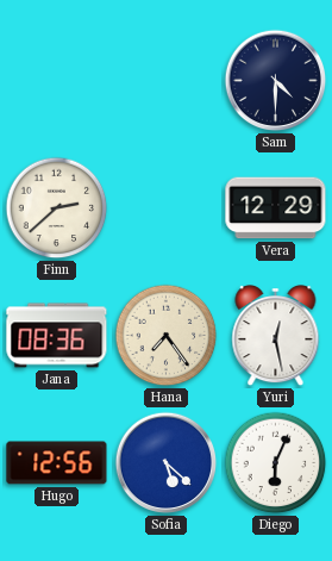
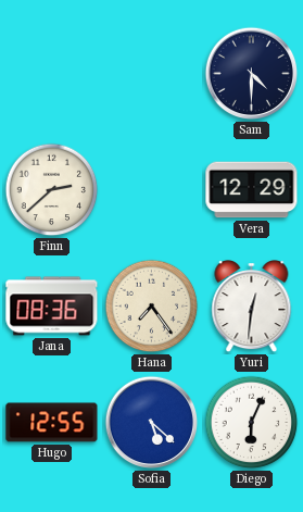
Yuri: 12:28 -> 12:31
Hugo: 12:56 -> 12:55
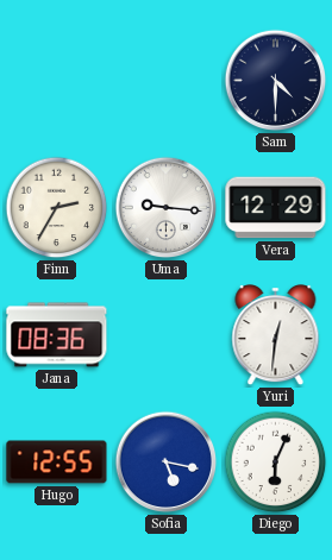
Finn: 2:38 -> 2:35
Uma: none -> 9:16
Hana: 7:24 -> none
Sofia: 5:22 -> 5:17
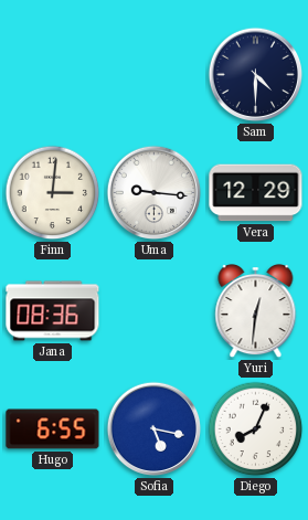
Finn: 2:35 -> 3:01
Hugo: 12:55 -> 6:55
Diego: 6:04 -> 8:04
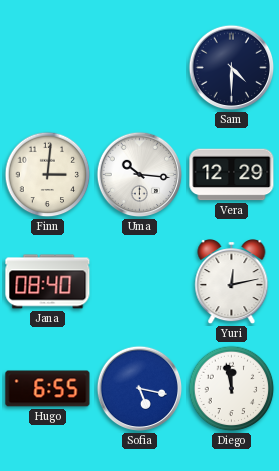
Uma: 9:16 -> 10:16
Jana: 08:36 -> 08:40
Yuri: 12:31 -> 12:13
Diego: 8:04 -> 11:58
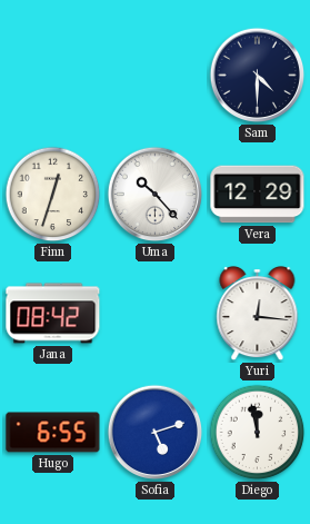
Finn: 3:01 -> 12:33
Uma: 10:16 -> 10:23
Jana: 08:40 -> 08:42
Yuri: 12:13 -> 12:16
Sofia: 5:17 -> 5:12
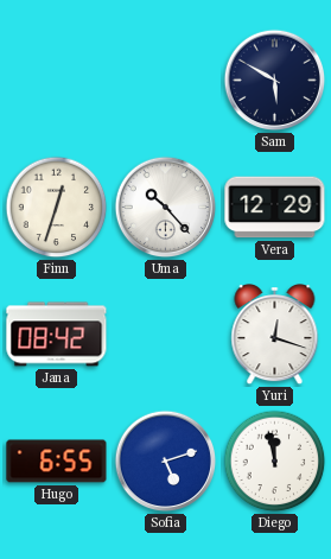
Sam: 4:30 -> 5:50
Yuri: 12:16 -> 12:18
